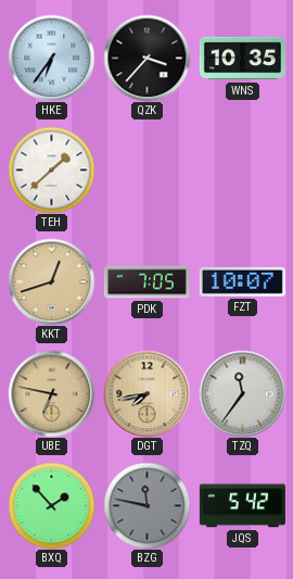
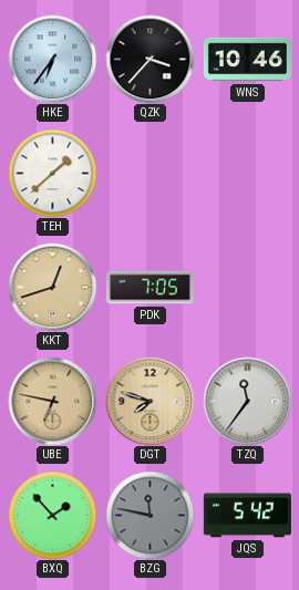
WNS: 10:35 -> 10:46
FZT: 10:07 -> none
DGT: 7:43 -> 7:48
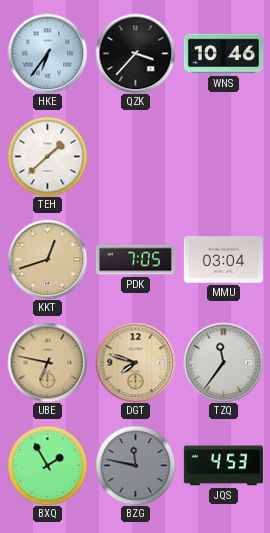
MMU: none -> 03:04
BXQ: 1:53 -> 1:55
JQS: 5:42 -> 4:53
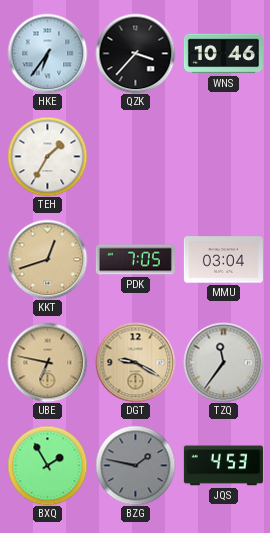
TEH: 1:38 -> 1:35
DGT: 7:48 -> 9:20
BZG: 11:47 -> 1:47
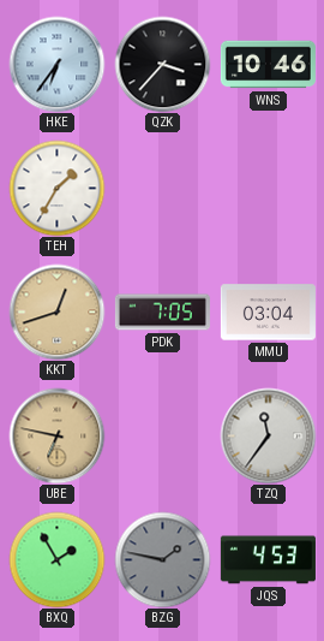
DGT: 9:20 -> none
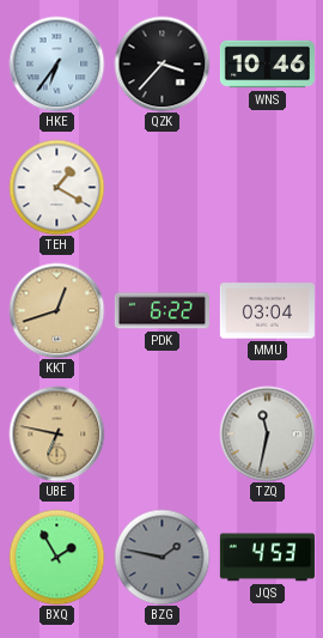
TEH: 1:35 -> 1:20
PDK: 7:05 -> 6:22
TZQ: 11:36 -> 11:32
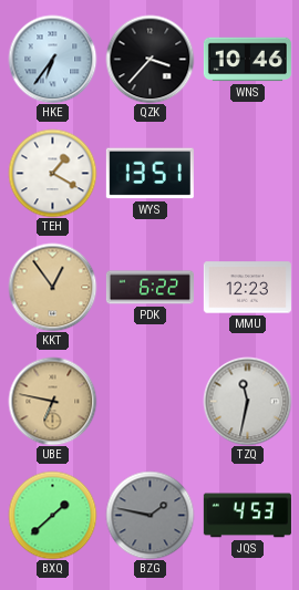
WYS: none -> 13:51
KKT: 12:42 -> 12:54
MMU: 03:04 -> 12:23
BXQ: 1:55 -> 1:38
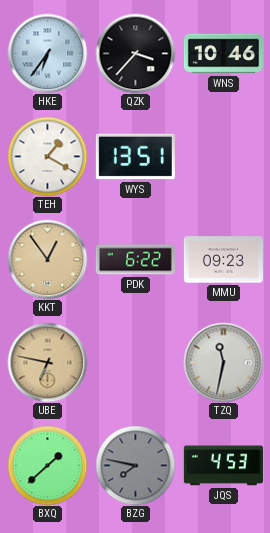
MMU: 12:23 -> 09:23
BZG: 1:47 -> 7:47
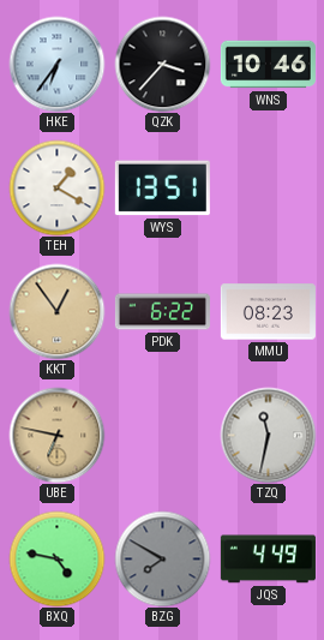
MMU: 09:23 -> 08:23
BXQ: 1:38 -> 4:47
BZG: 7:47 -> 7:50
JQS: 4:53 -> 4:49
